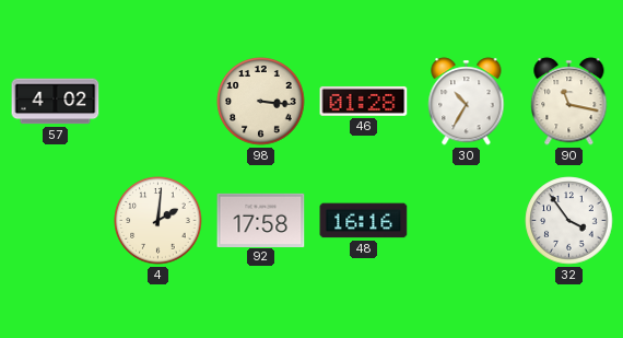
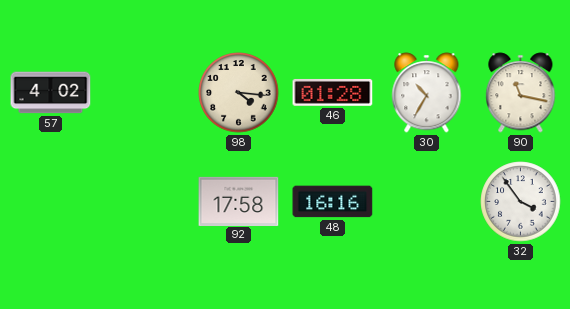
98: 3:16 -> 4:16
4: 2:01 -> none
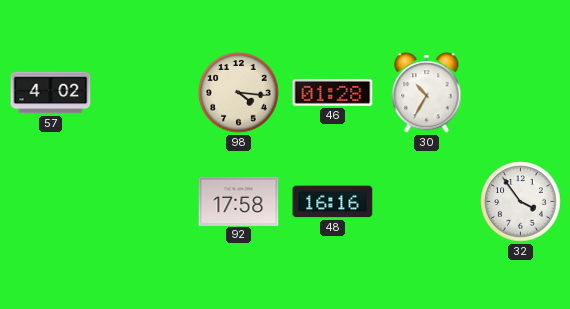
90: 11:17 -> none
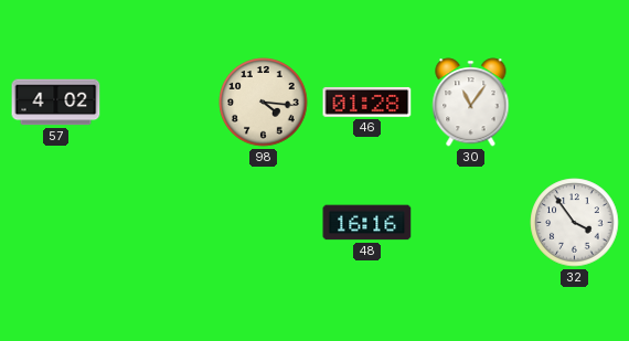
30: 10:35 -> 11:06
92: 17:58 -> none
